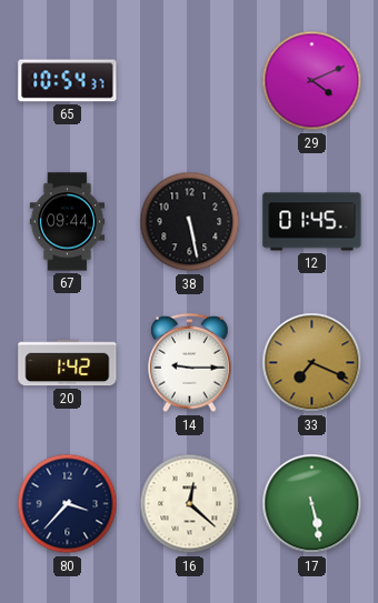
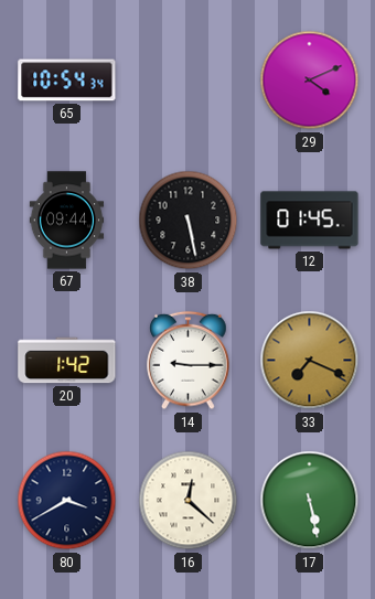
65: 10:54:37 -> 10:54:34
80: 3:37 -> 3:40
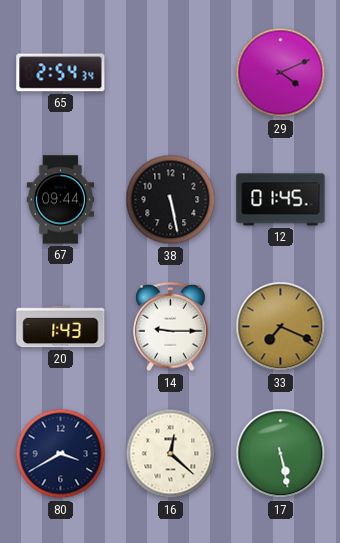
65: 10:54 -> 2:54
20: 1:42 -> 1:43
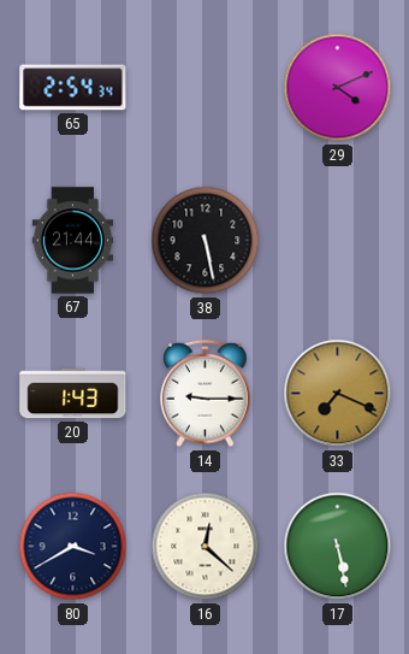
67: 09:44 -> 21:44
12: 01:45 -> none
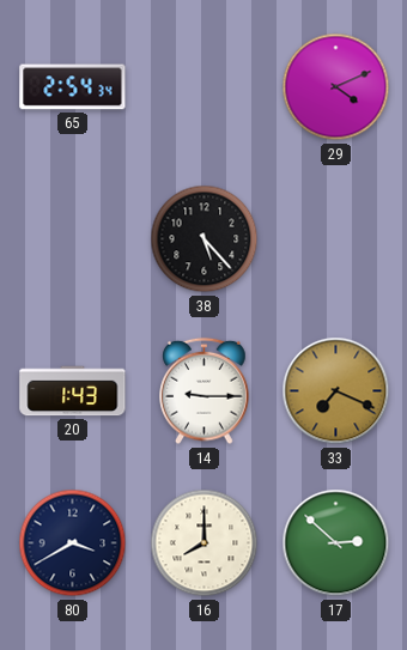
67: 21:44 -> none
38: 5:28 -> 5:23
16: 12:22 -> 8:00
17: 5:28 -> 2:52
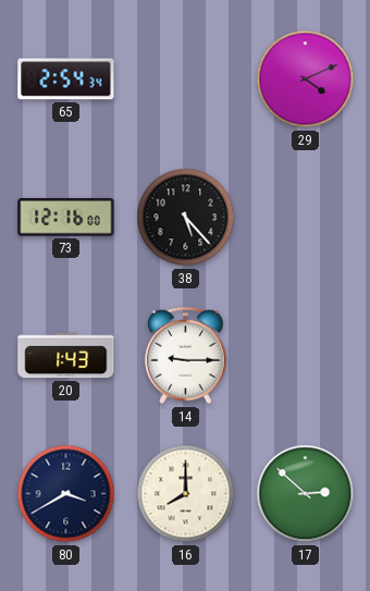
73: none -> 12:16
33: 7:19 -> none
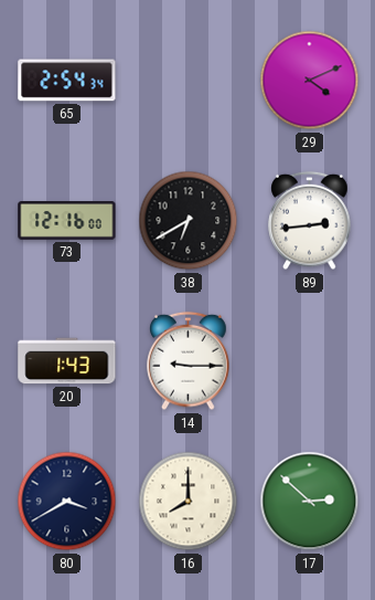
38: 5:23 -> 6:40
89: none -> 2:44
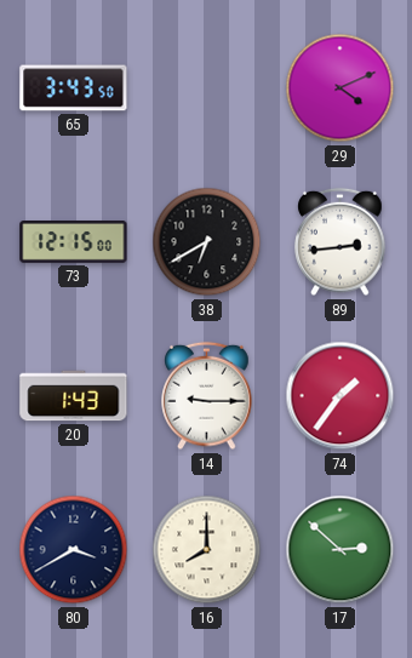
65: 2:54 -> 3:43
73: 12:16 -> 12:15
74: none -> 1:36
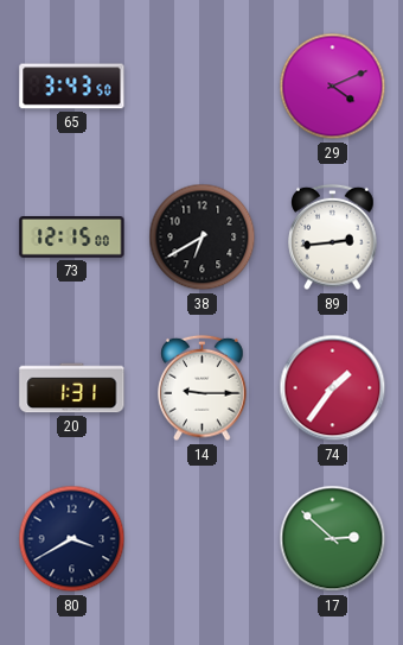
20: 1:43 -> 1:31
16: 8:00 -> none
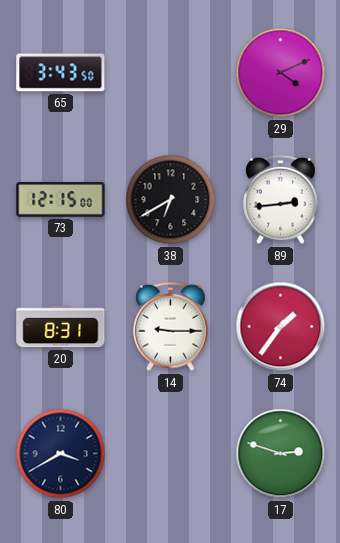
20: 1:31 -> 8:31
17: 2:52 -> 2:48
